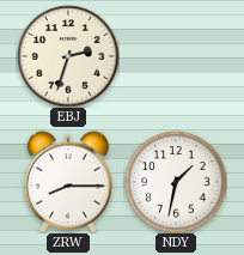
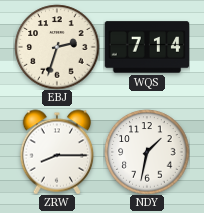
WQS: none -> 7:14
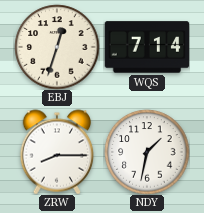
EBJ: 2:33 -> 12:33
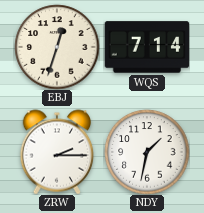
ZRW: 8:15 -> 2:15
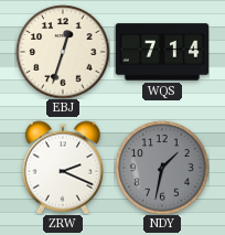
ZRW: 2:15 -> 2:19
NDY dial: white -> grey
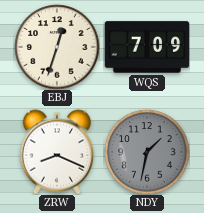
WQS: 7:14 -> 7:09
ZRW: 2:19 -> 8:19
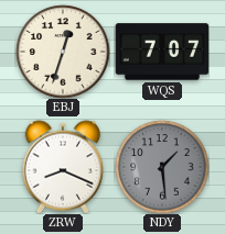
WQS: 7:09 -> 7:07
NDY: 1:32 -> 1:29
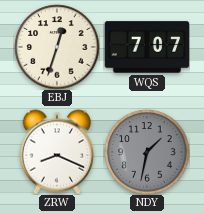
NDY: 1:29 -> 1:32
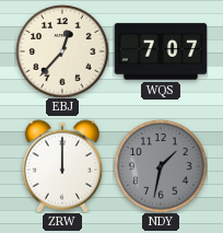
EBJ: 12:33 -> 12:37
ZRW: 8:19 -> 12:00
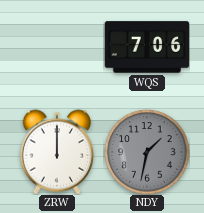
EBJ: 12:37 -> none
WQS: 7:07 -> 7:06
